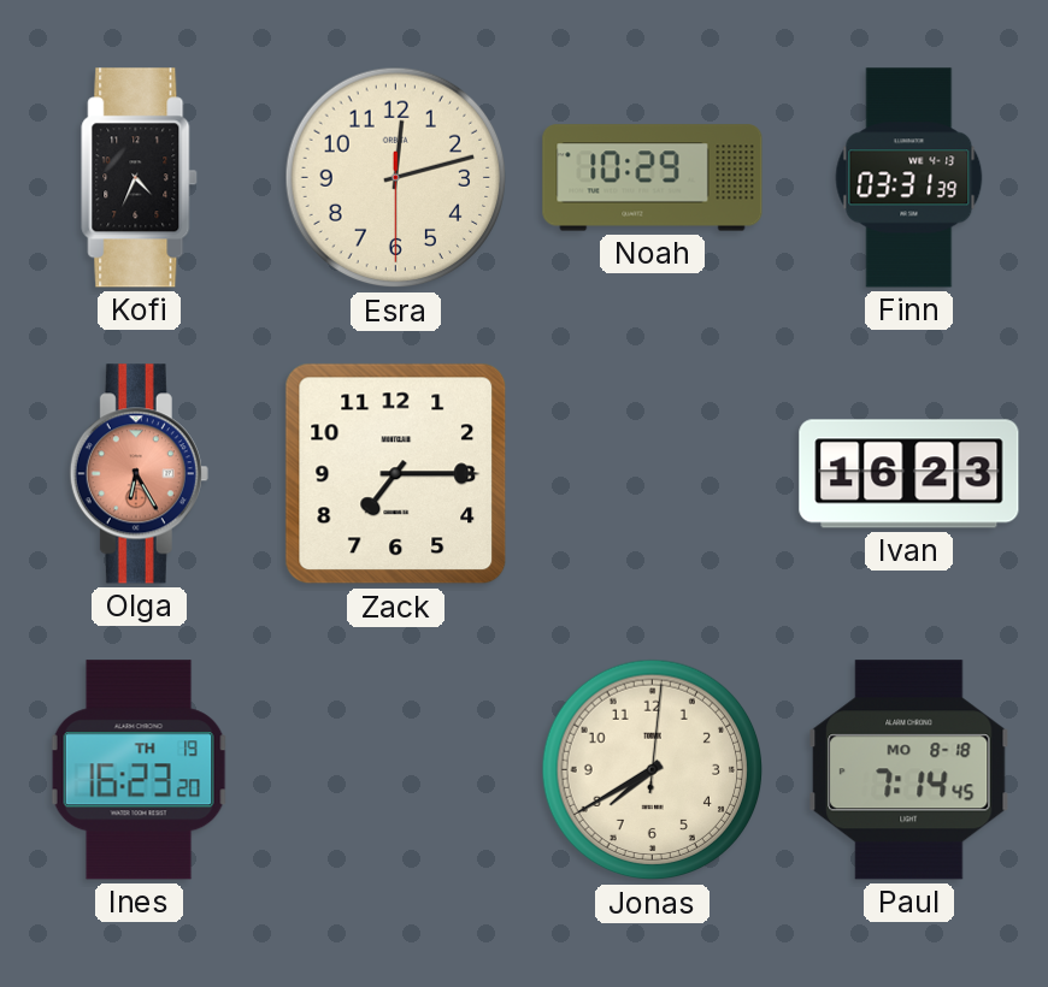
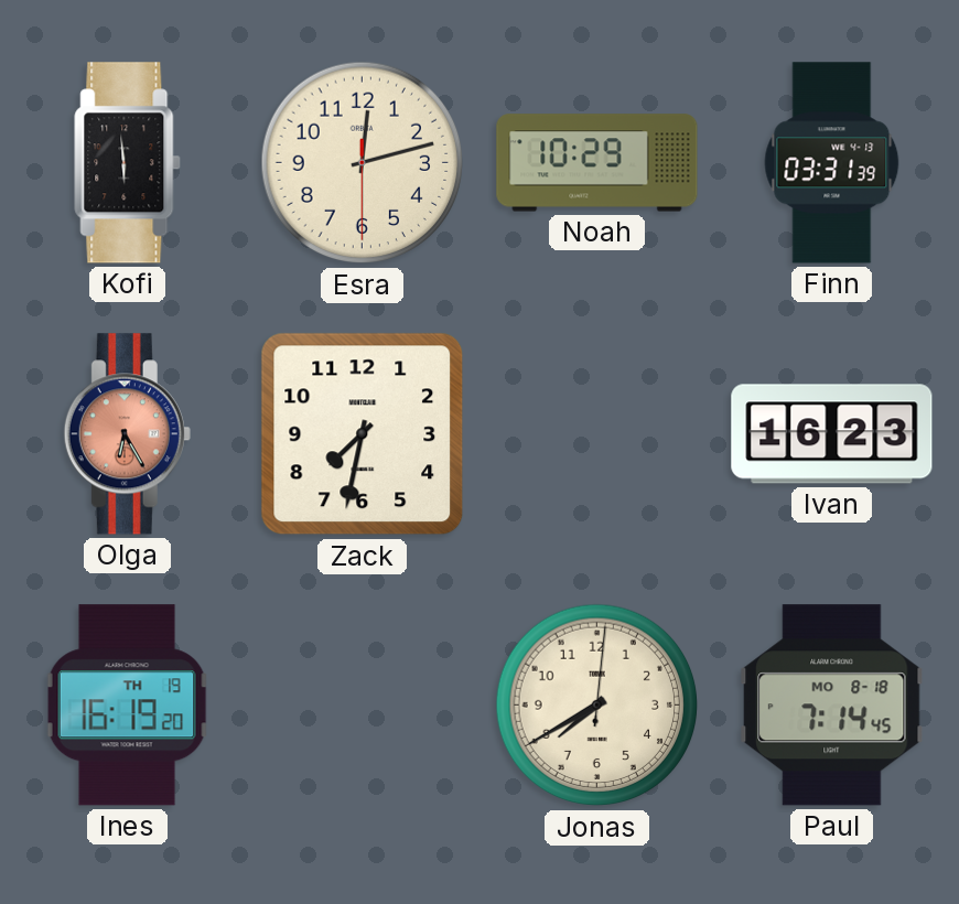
Kofi: 4:34 -> 5:59
Zack: 7:15 -> 7:32
Ines: 16:23 -> 16:19
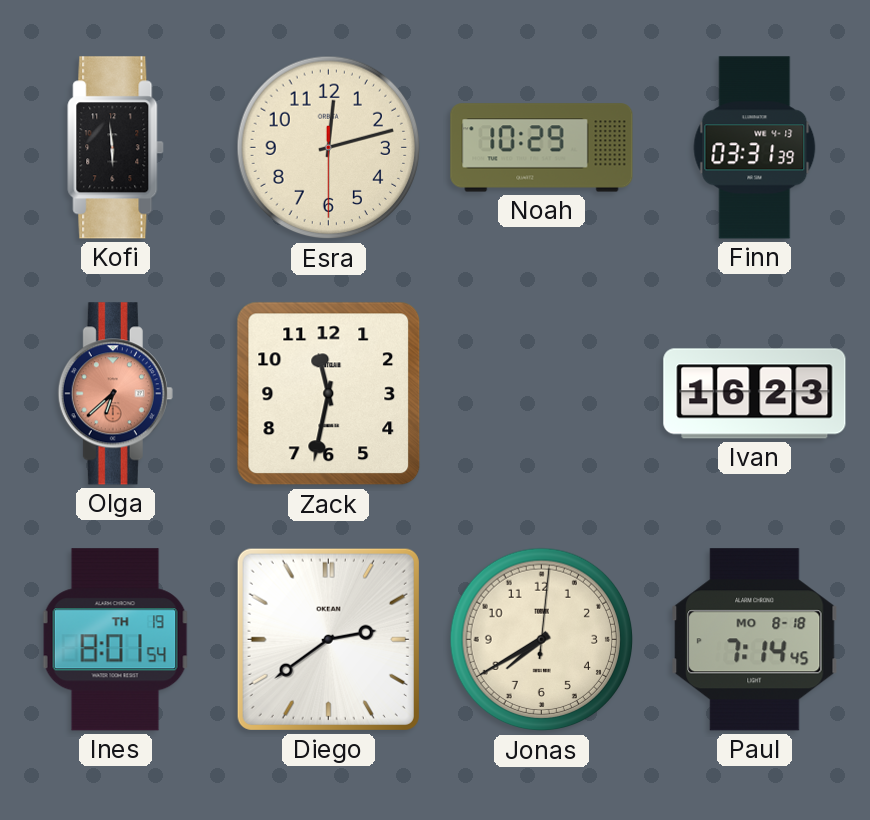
Olga: 6:25 -> 6:38
Zack: 7:32 -> 11:32
Ines: 16:19 -> 8:01
Diego: none -> 2:39
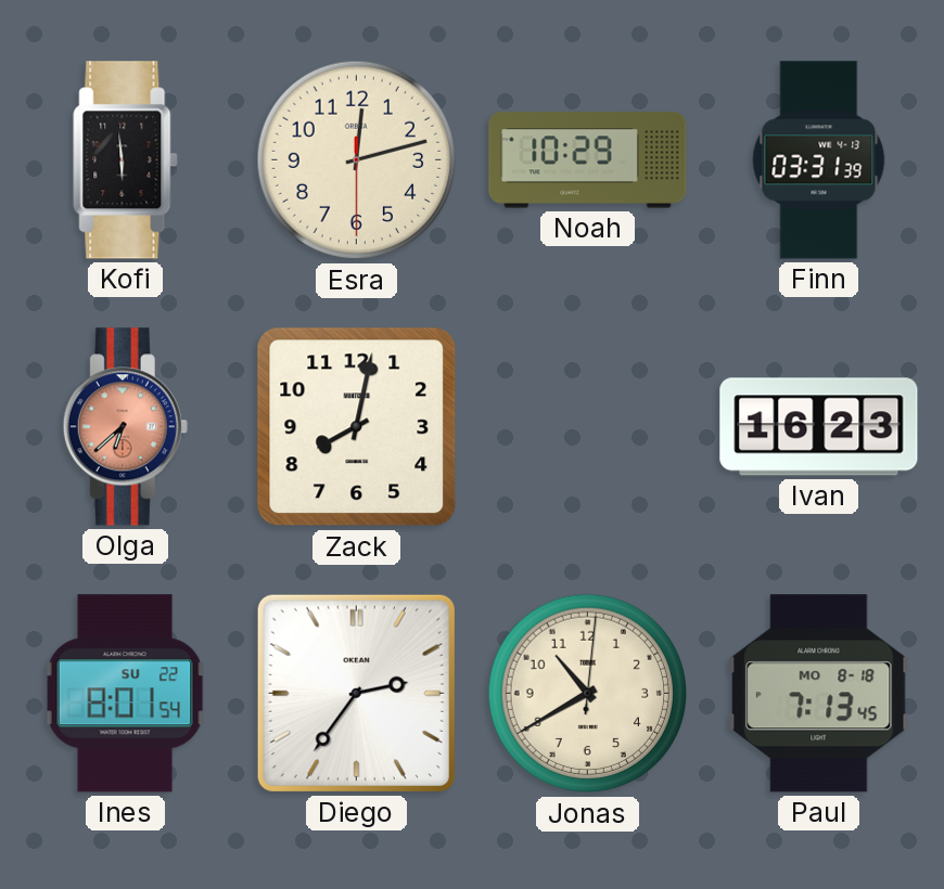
Zack: 11:32 -> 8:02
Ines date: TH 19 -> SU 22
Diego: 2:39 -> 2:36
Jonas: 7:40 -> 10:40
Paul: 7:14 -> 7:13
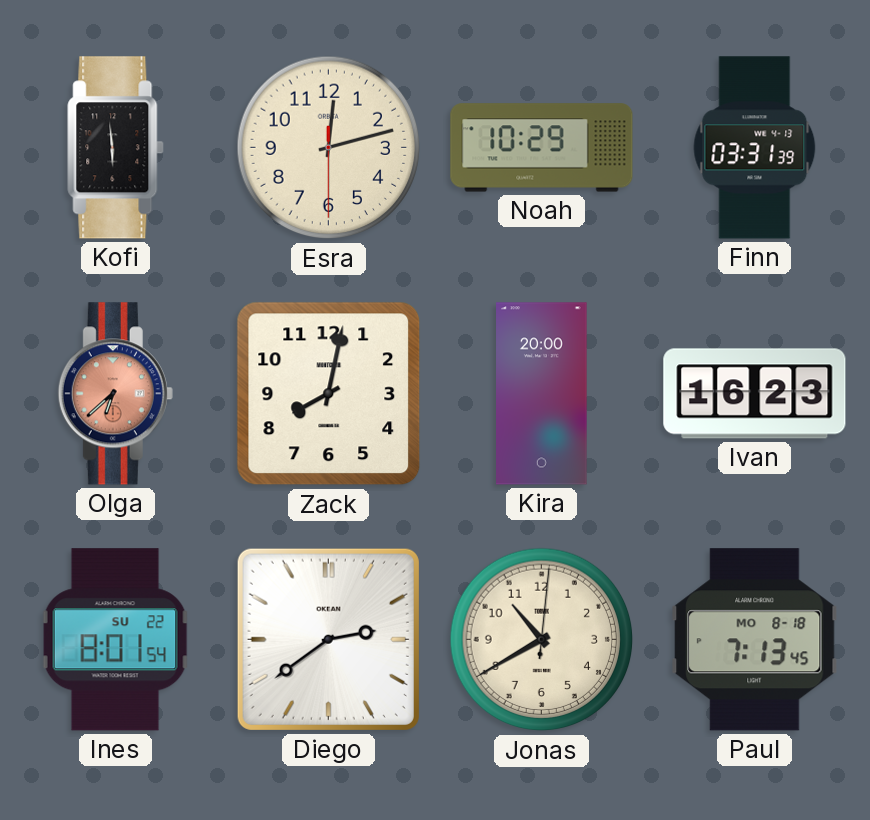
Kira: none -> 20:00
Diego: 2:36 -> 2:39
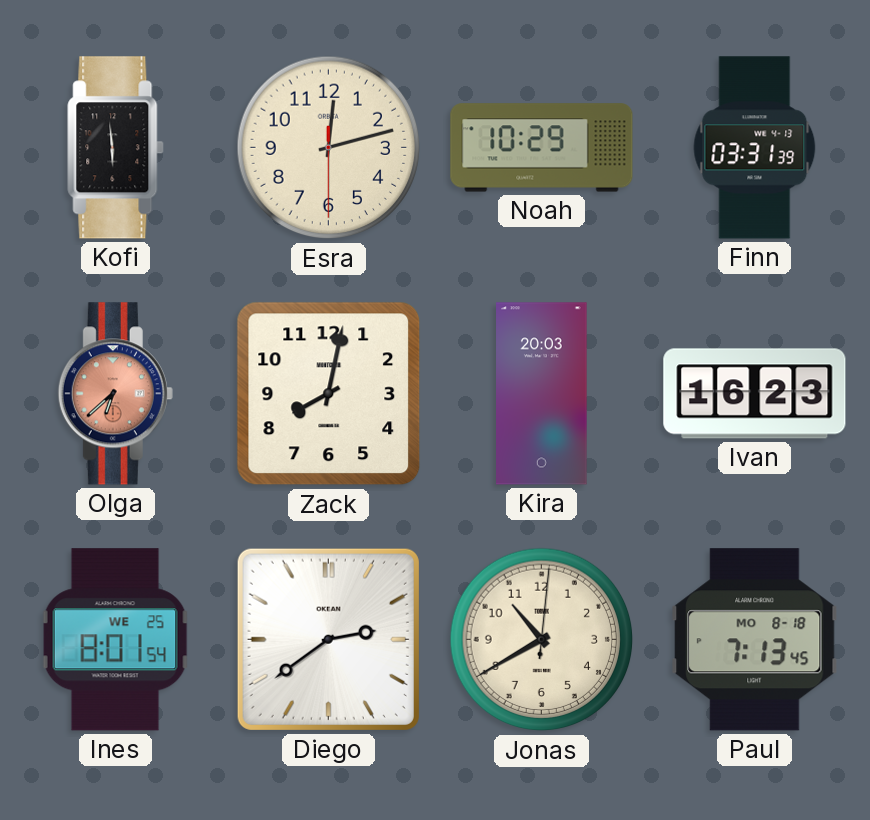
Kira: 20:00 -> 20:03
Ines date: SU 22 -> WE 25
